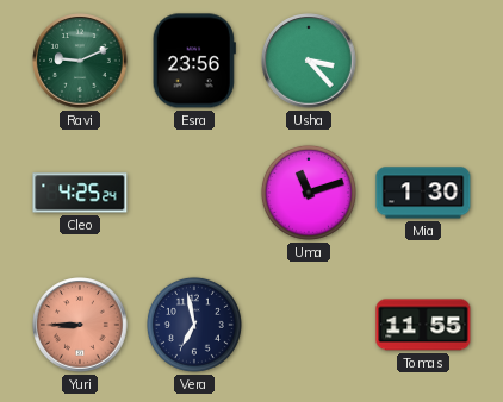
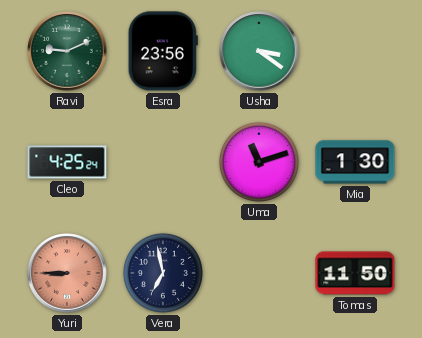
Usha: 3:23 -> 3:21
Tomas: 11:55 -> 11:50
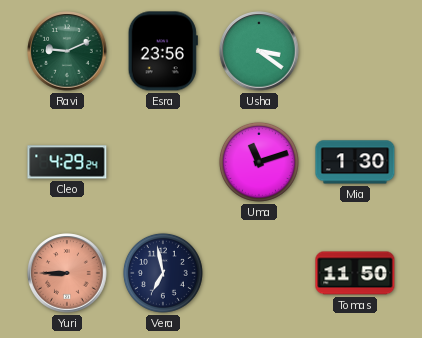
Cleo: 4:25 -> 4:29
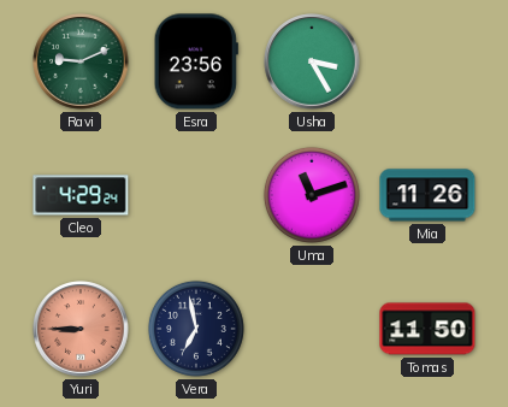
Usha: 3:21 -> 3:25
Mia: 1:30 -> 11:26
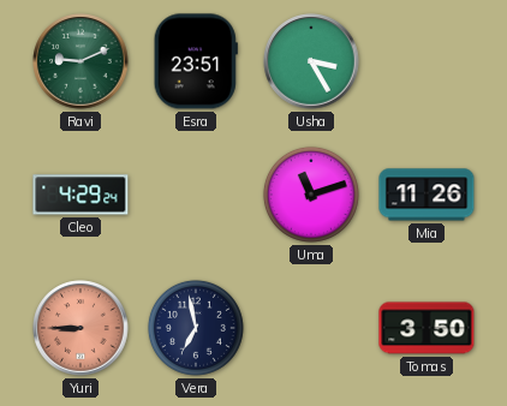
Esra: 23:56 -> 23:51
Tomas: 11:50 -> 3:50
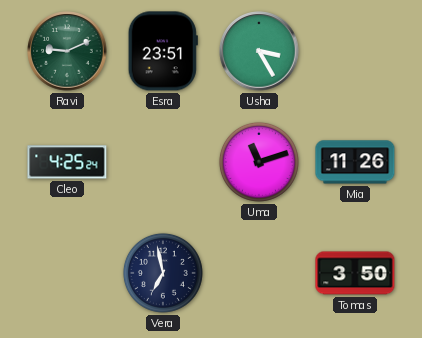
Cleo: 4:29 -> 4:25
Yuri: 8:45 -> none
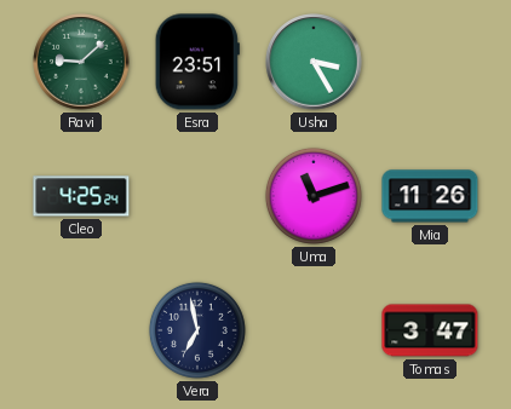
Ravi: 9:11 -> 9:08
Tomas: 3:50 -> 3:47
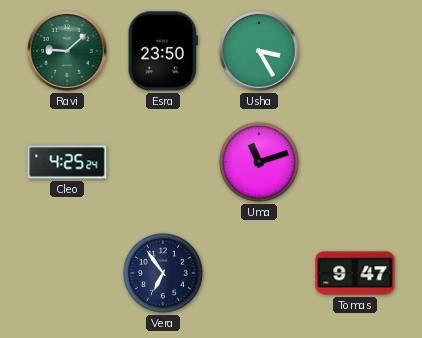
Esra: 23:51 -> 23:50
Mia: 11:26 -> none
Vera: 6:58 -> 6:54
Tomas: 3:47 -> 9:47
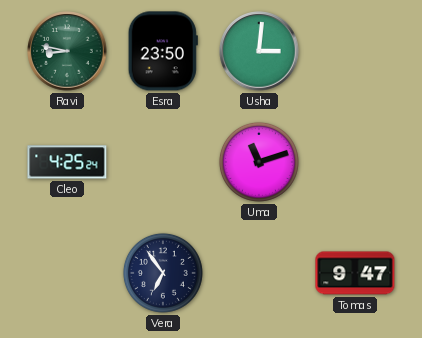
Ravi: 9:08 -> 8:47
Usha: 3:25 -> 3:01
